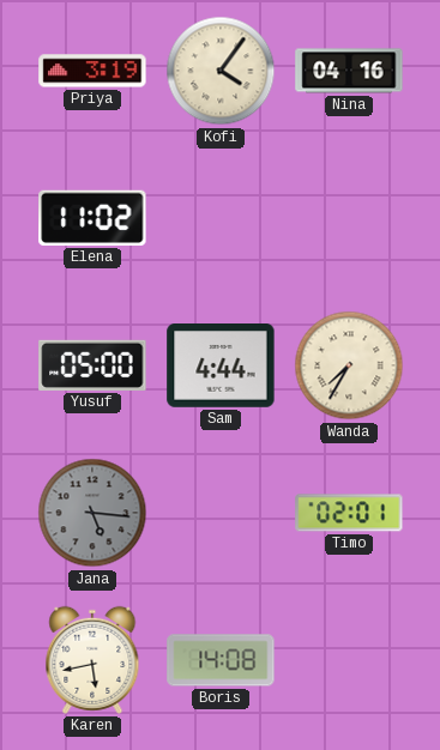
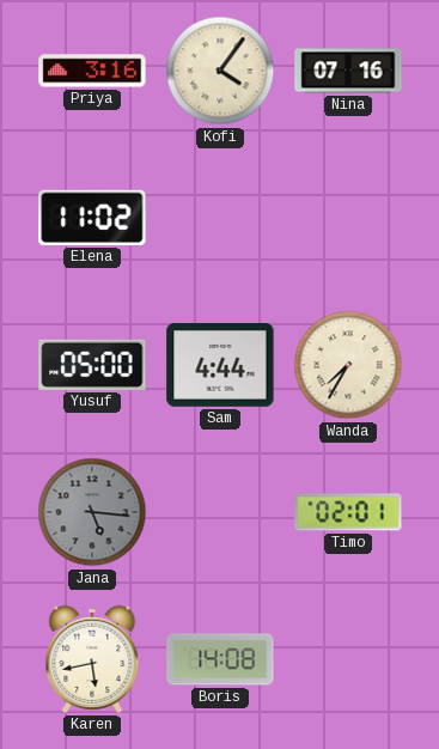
Priya: 3:19 -> 3:16
Nina: 04:16 -> 07:16
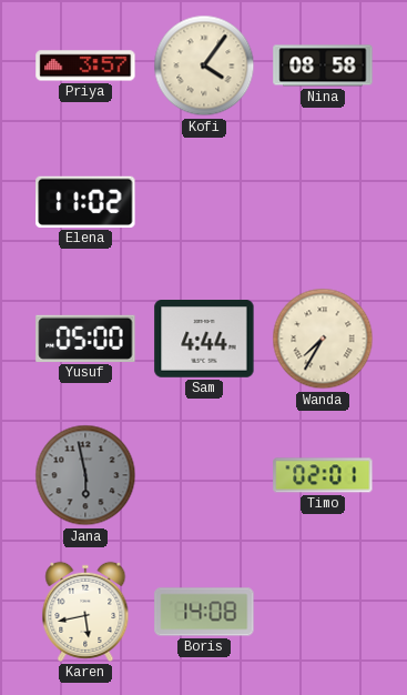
Priya: 3:16 -> 3:57
Nina: 07:16 -> 08:58
Jana: 5:16 -> 5:58
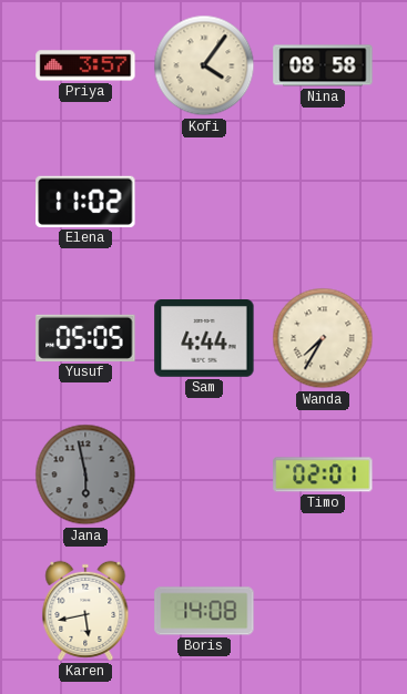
Yusuf: 05:00 -> 05:05
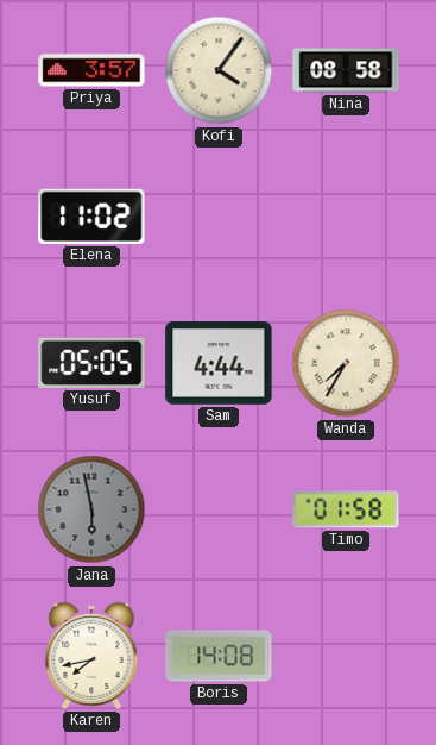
Timo: 02:01 -> 01:58
Karen: 5:43 -> 7:43
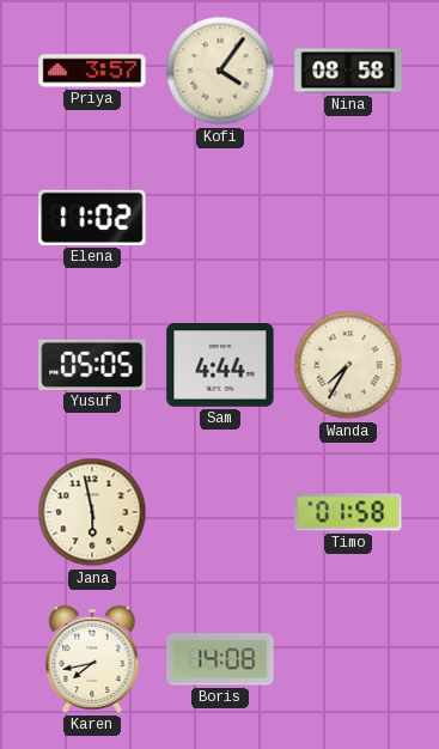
Jana dial: grey -> cream
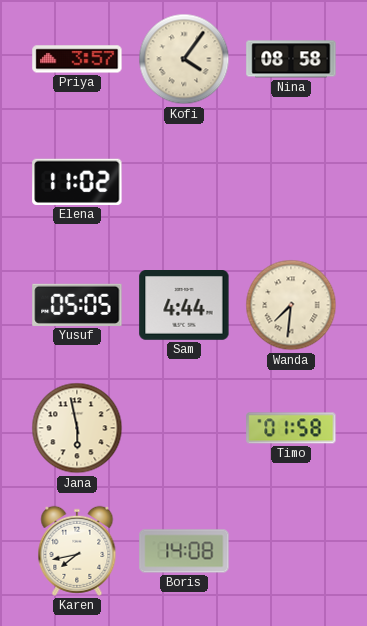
Wanda: 7:35 -> 7:31
